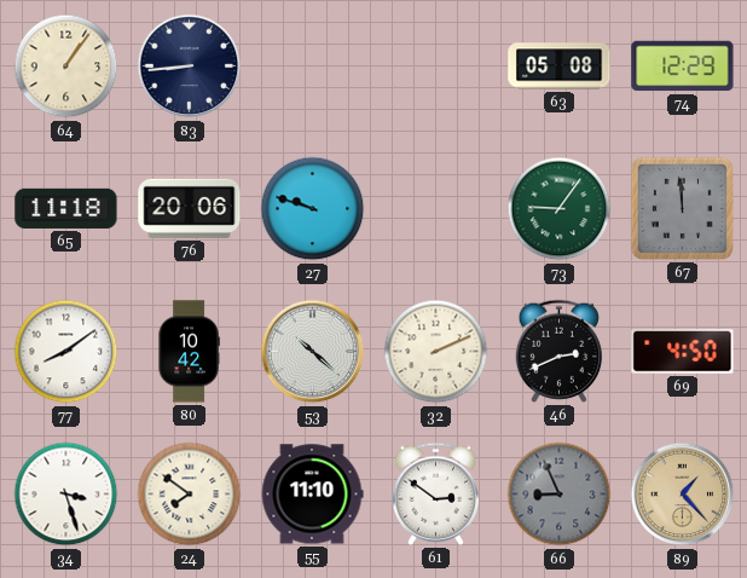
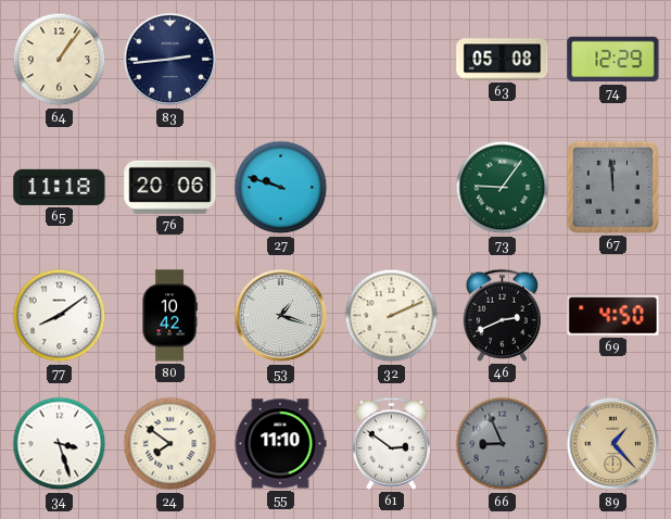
83: 8:44 -> 2:44
53: 10:22 -> 1:18
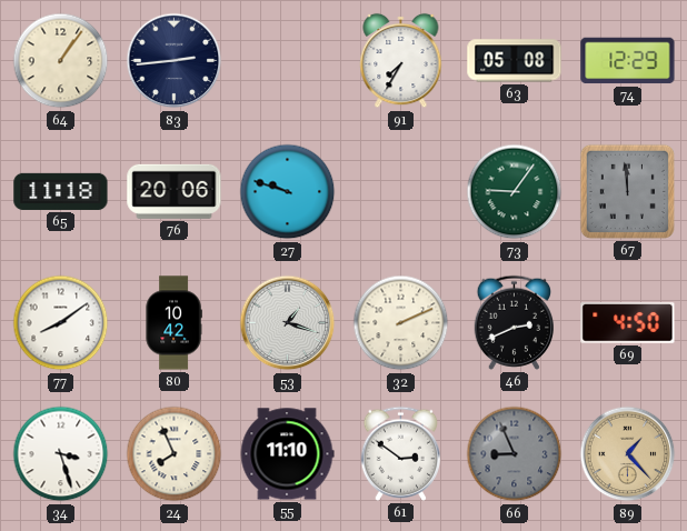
91: none -> 7:35
24: 7:51 -> 7:56
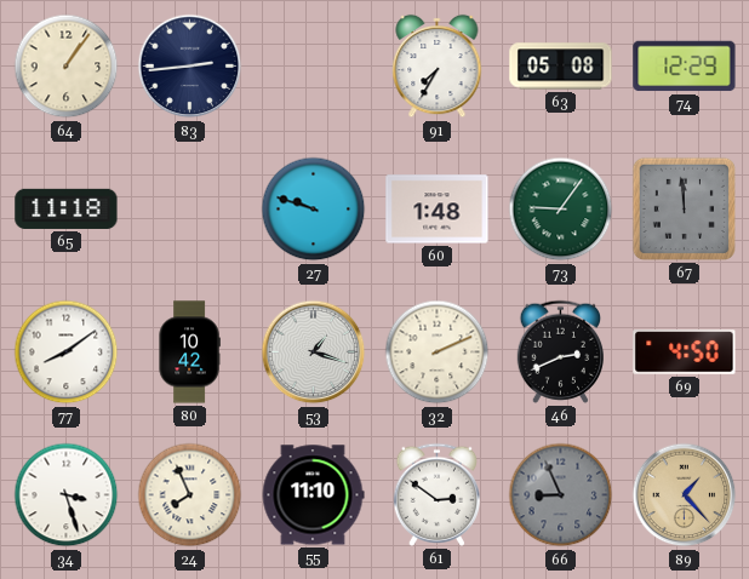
76: 20:06 -> none
60: none -> 1:48
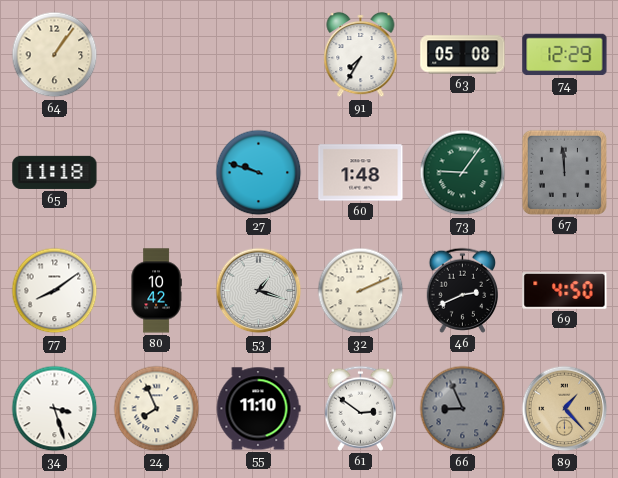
83: 2:44 -> none
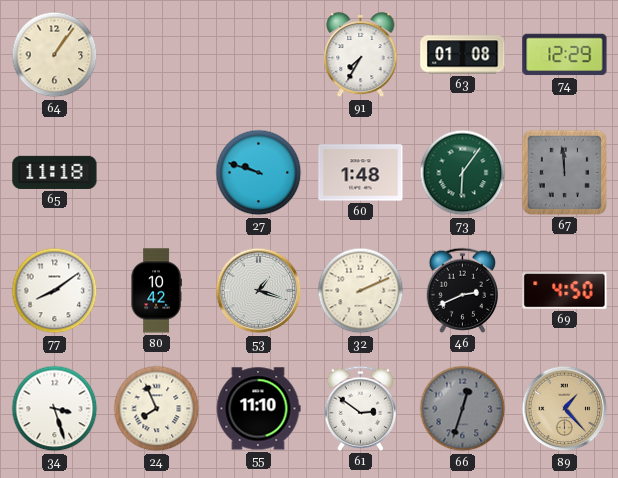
63: 05:08 -> 01:08
73: 9:06 -> 6:06
66: 8:56 -> 12:33
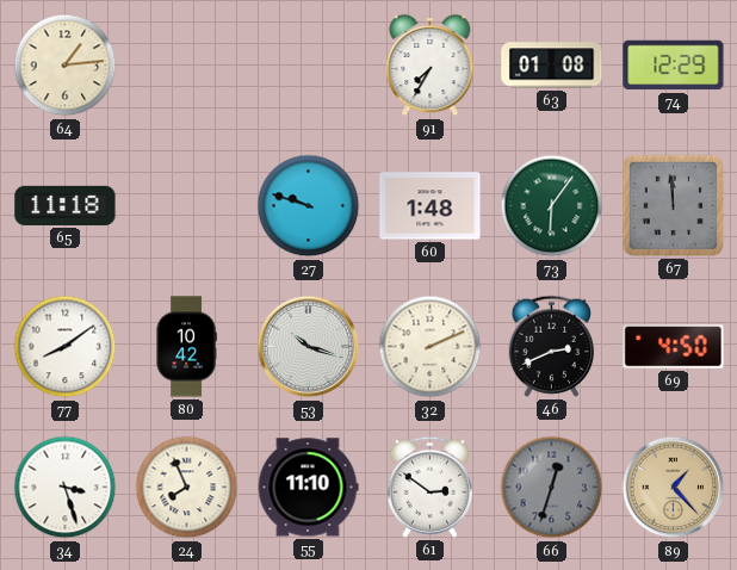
64: 1:06 -> 1:14
53: 1:18 -> 10:18
